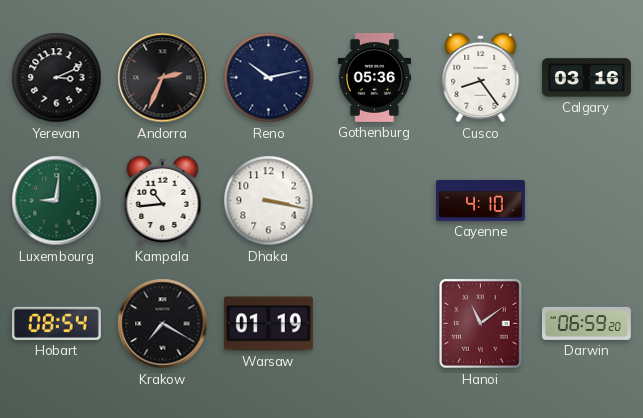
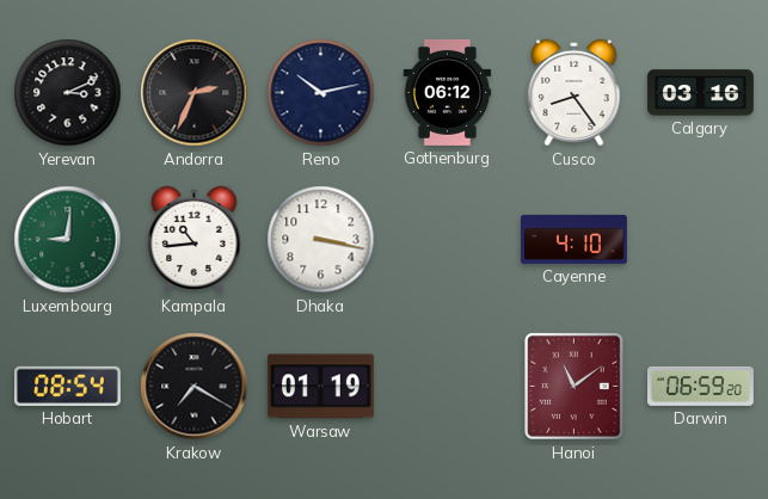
Gothenburg: 05:36 -> 06:12
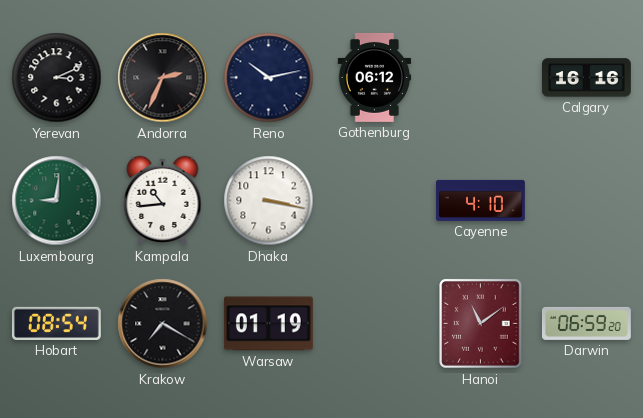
Cusco: 8:24 -> none
Calgary: 03:16 -> 16:16
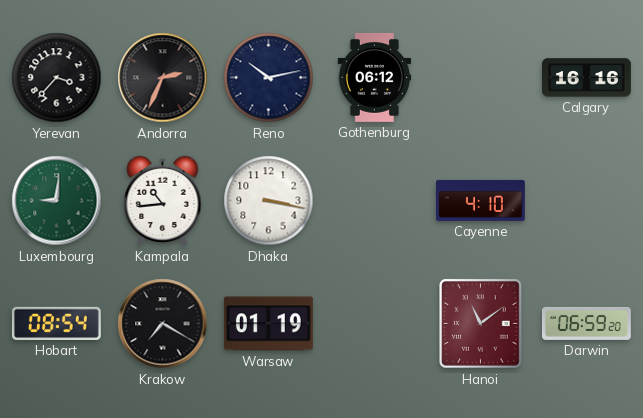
Yerevan: 3:11 -> 3:37
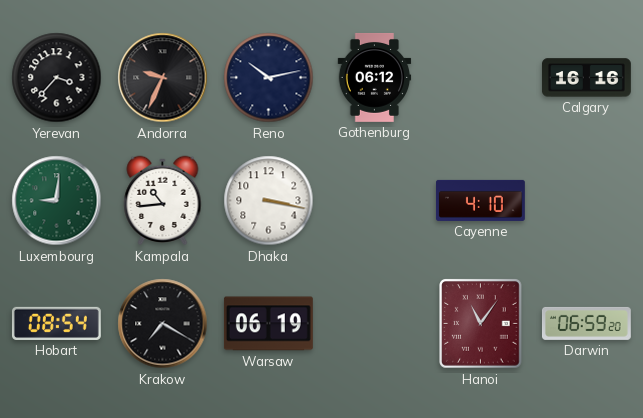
Andorra: 2:34 -> 9:34
Warsaw: 01:19 -> 06:19
Hanoi: 11:09 -> 11:06
